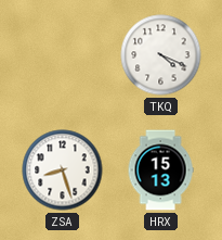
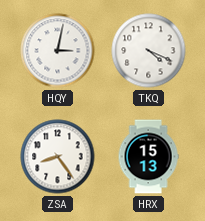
HQY: none -> 3:02
ZSA: 8:27 -> 8:24
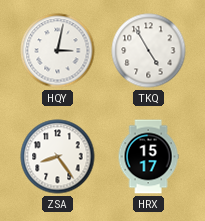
TKQ: 4:19 -> 4:55
HRX: 15:13 -> 15:17
